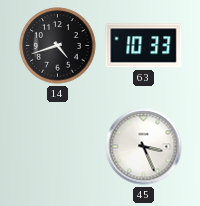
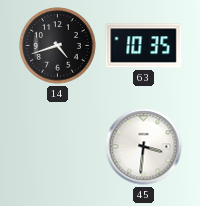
63: 10:33 -> 10:35
45: 3:26 -> 3:31
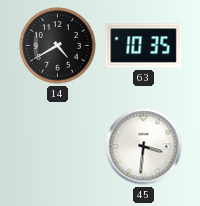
14: 4:42 -> 4:40
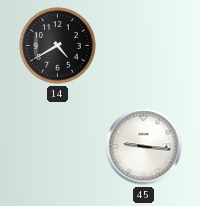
63: 10:35 -> none
45: 3:31 -> 9:16
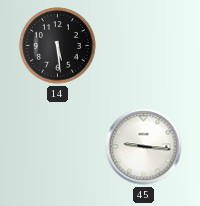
14: 4:40 -> 5:29
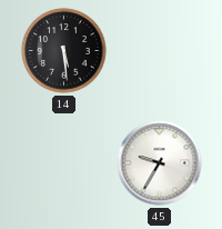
45: 9:16 -> 9:35
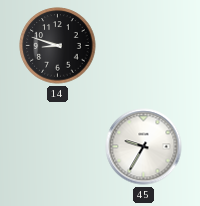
14: 5:29 -> 8:48
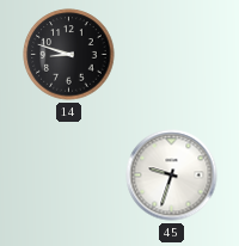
45: 9:35 -> 9:33
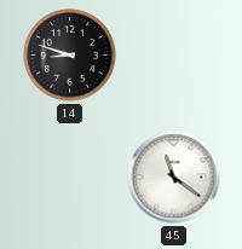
45: 9:33 -> 11:21
